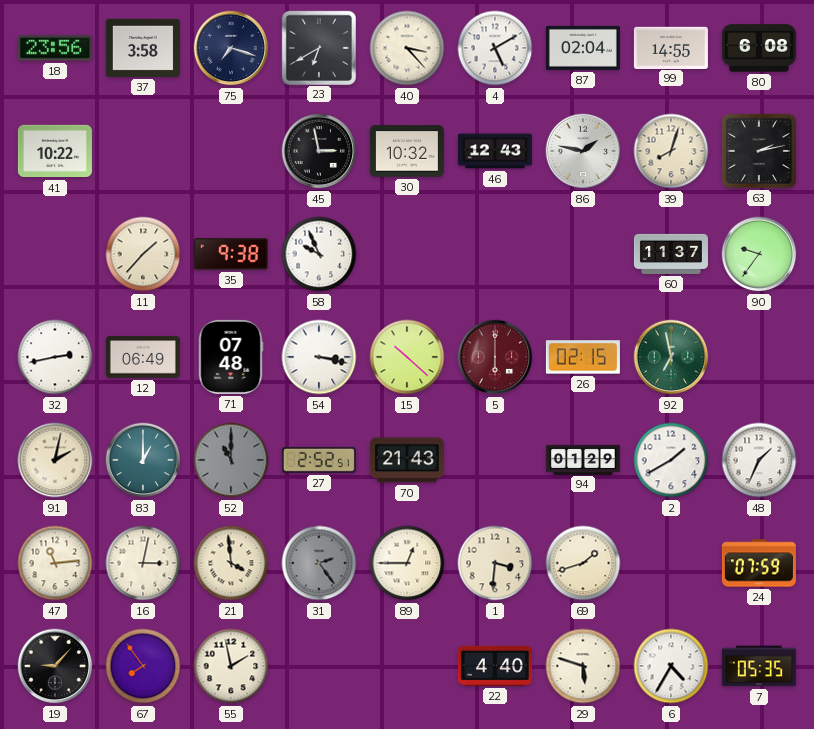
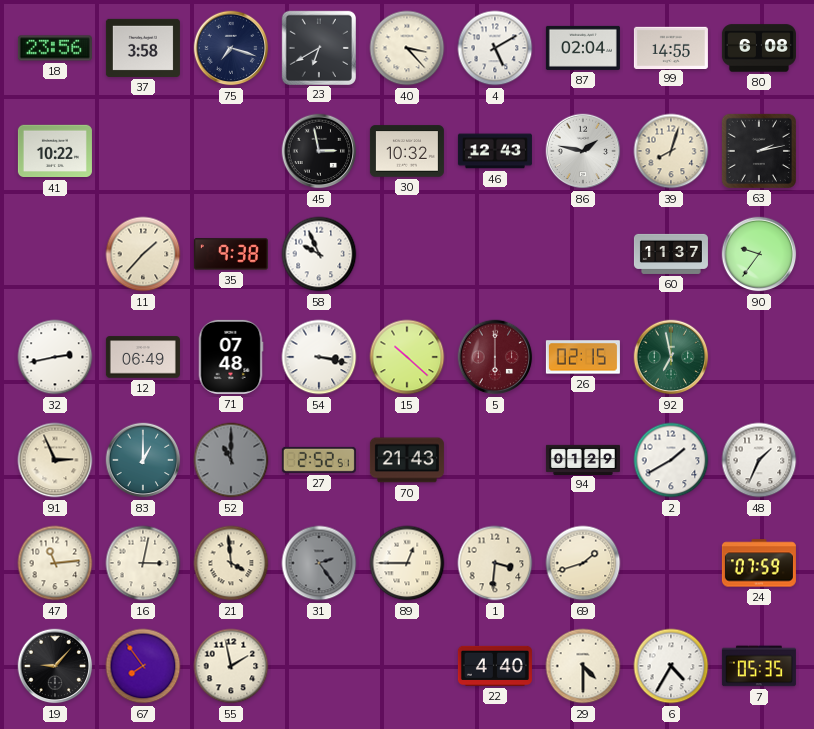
91: 2:02 -> 2:56
29: 5:48 -> 4:30
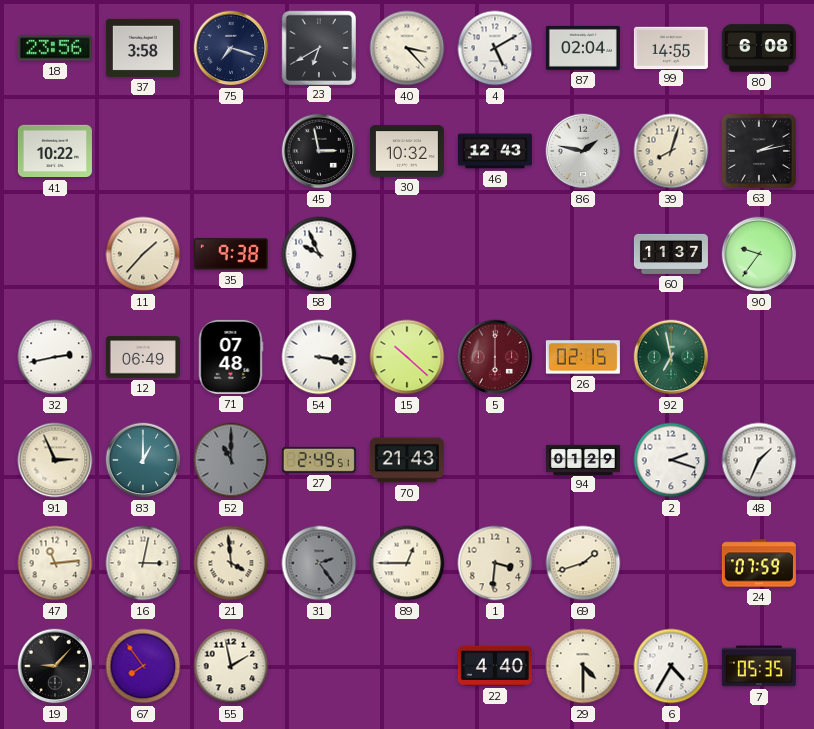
27: 2:52 -> 2:49
2: 1:40 -> 2:18
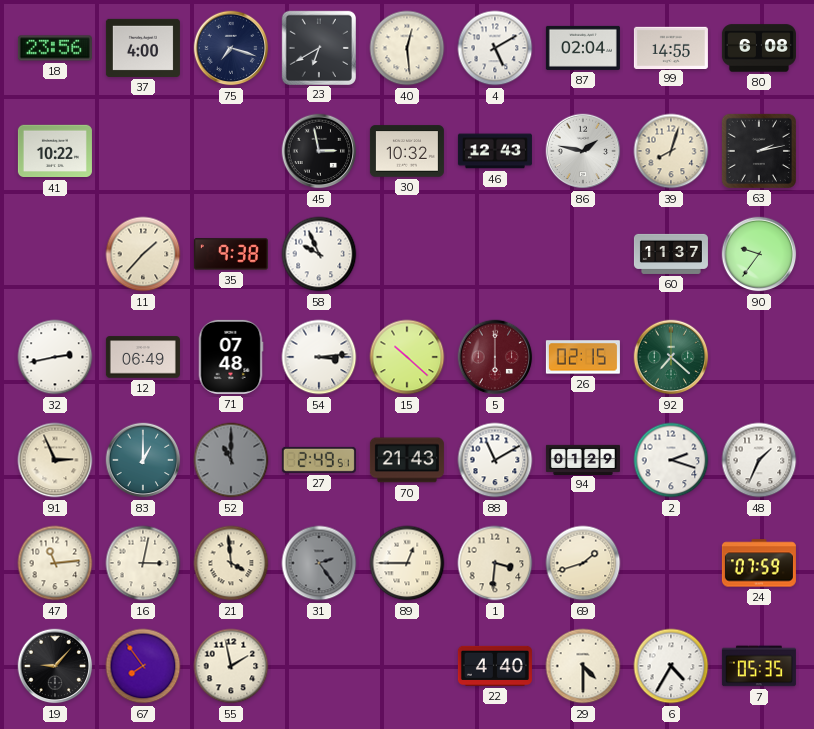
37: 3:58 -> 4:00
40: 3:23 -> 12:29
54: 3:17 -> 3:14
92: 6:58 -> 7:22
88: none -> 11:10
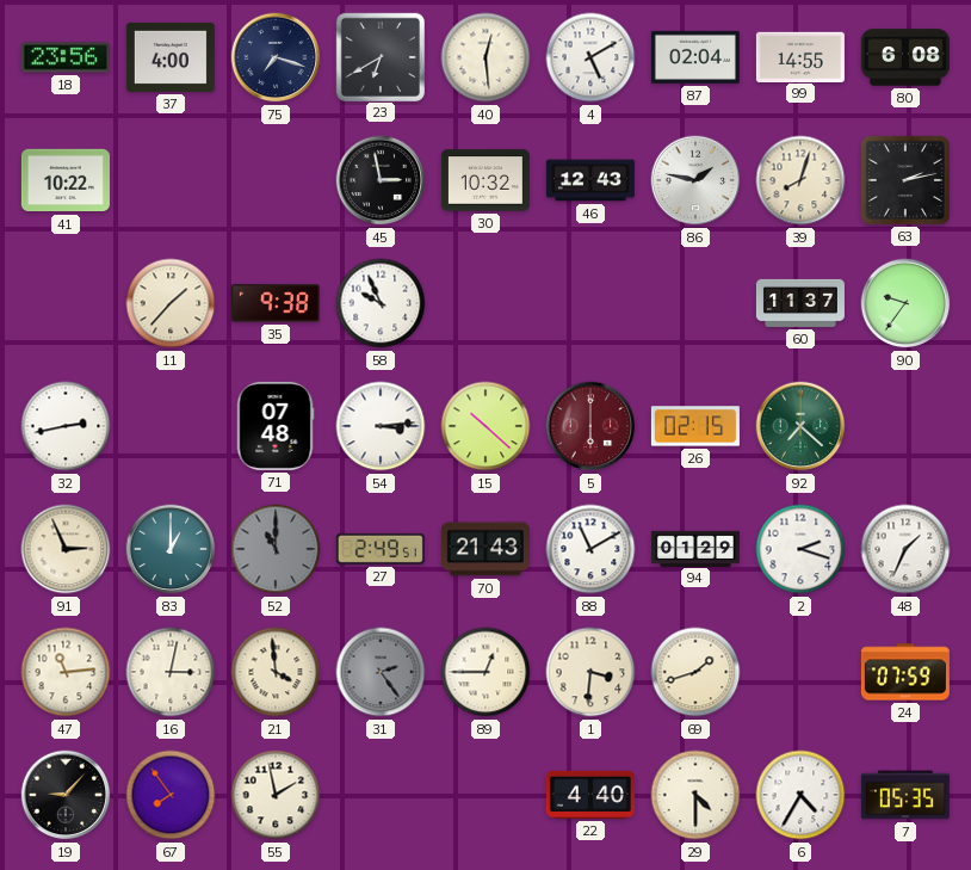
12: 06:49 -> none
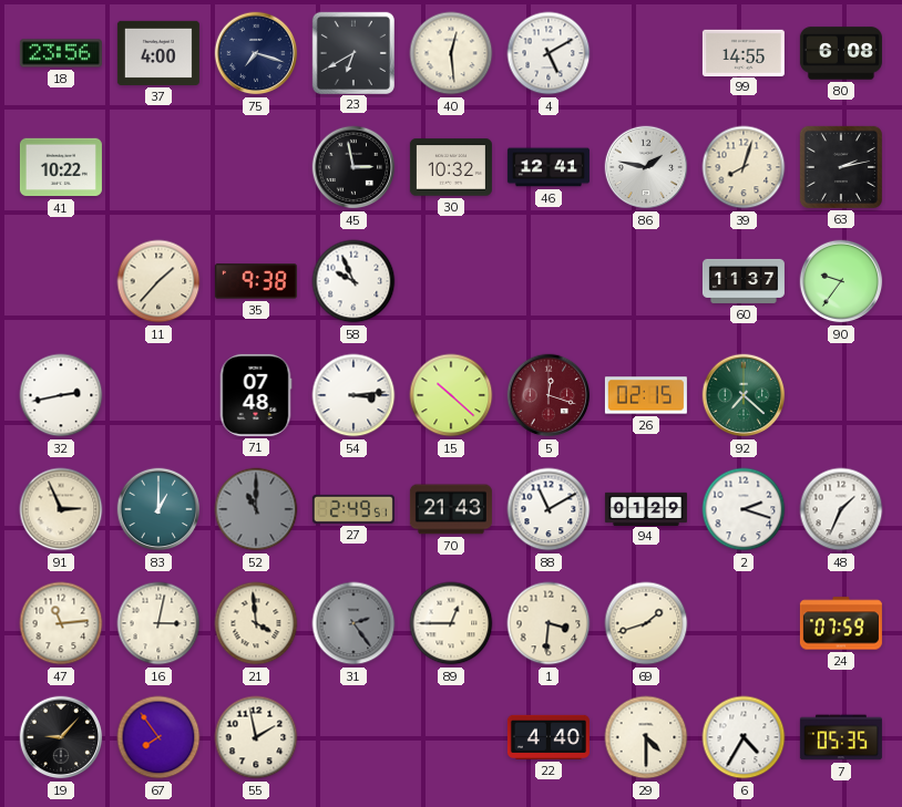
87: 02:04 -> none
46: 12:43 -> 12:41
5: 6:00 -> 12:18
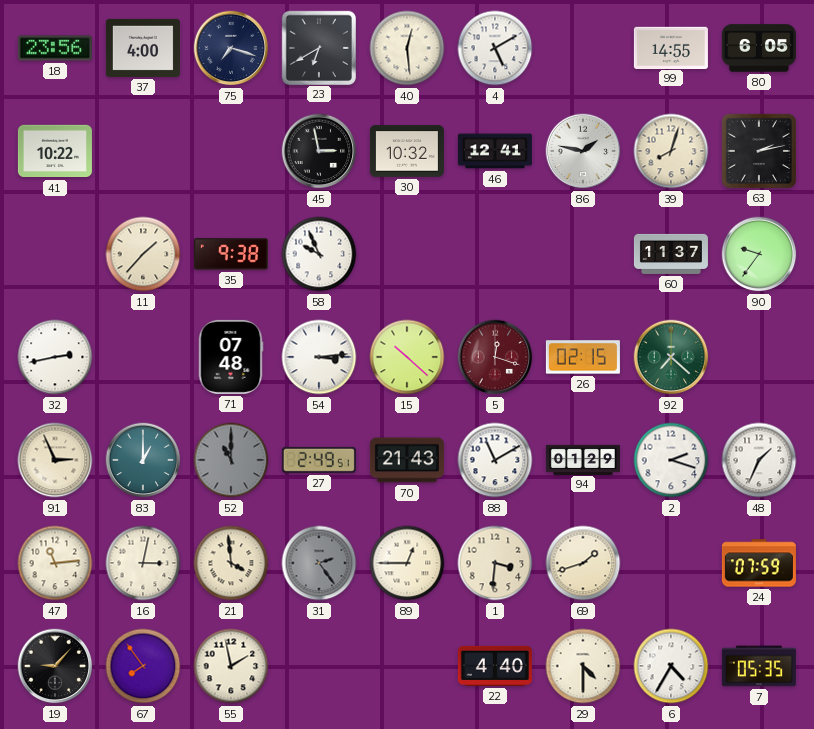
80: 6:08 -> 6:05
